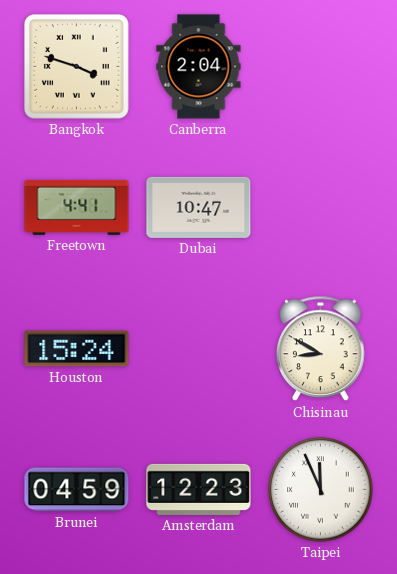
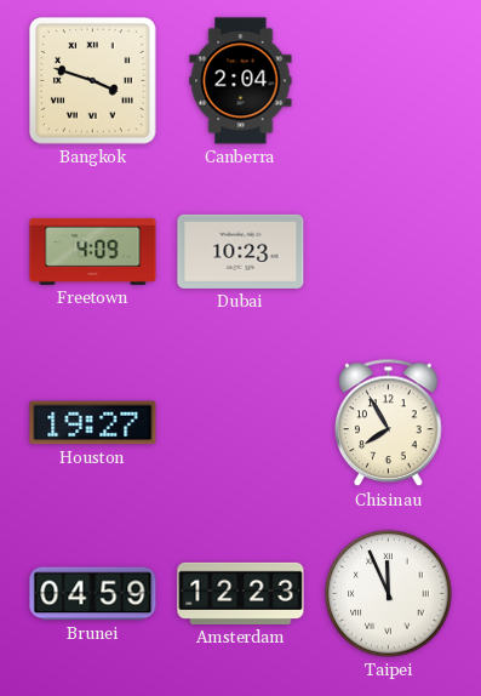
Freetown: 4:41 -> 4:09
Dubai: 10:47 -> 10:23
Houston: 15:24 -> 19:27
Chisinau: 8:50 -> 7:55
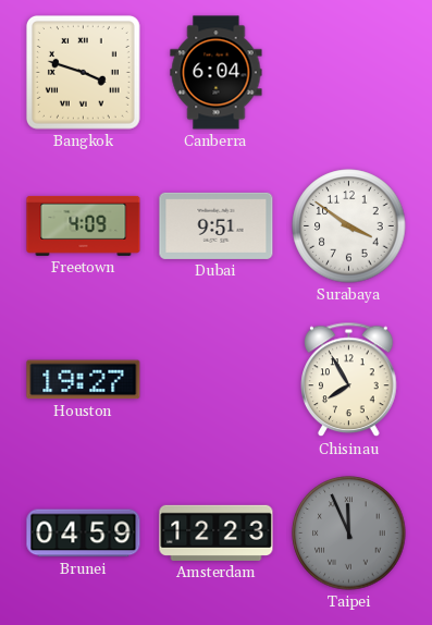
Canberra: 2:04 -> 6:04
Dubai: 10:23 -> 9:51
Surabaya: none -> 3:51
Taipei dial: white -> grey
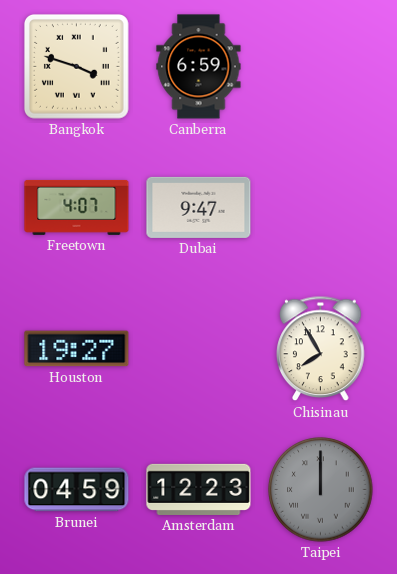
Canberra: 6:04 -> 6:59
Freetown: 4:09 -> 4:07
Dubai: 9:51 -> 9:47
Surabaya: 3:51 -> none
Taipei: 11:56 -> 12:00
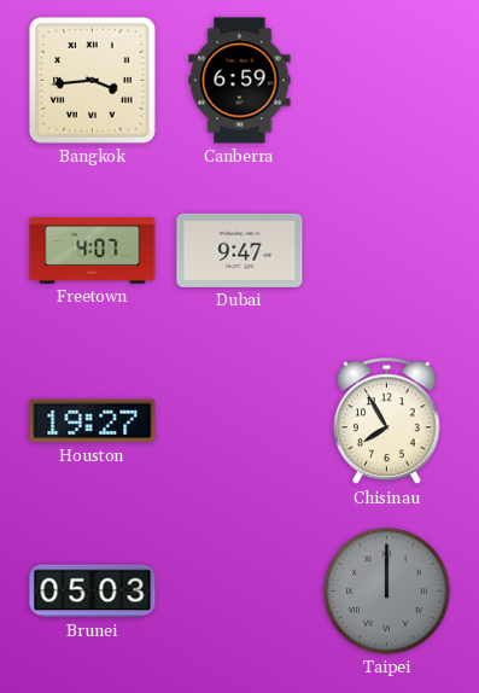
Bangkok: 3:48 -> 3:44
Brunei: 04:59 -> 05:03
Amsterdam: 12:23 -> none
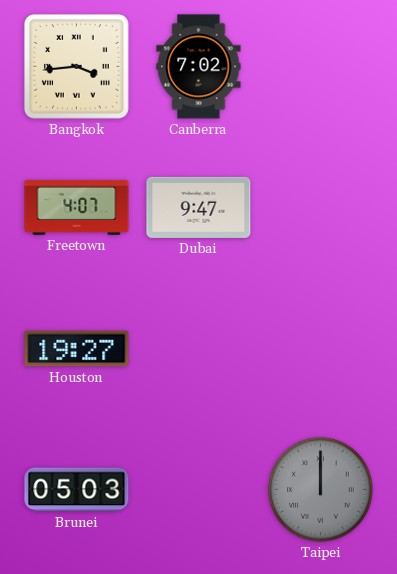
Canberra: 6:59 -> 7:02
Chisinau: 7:55 -> none
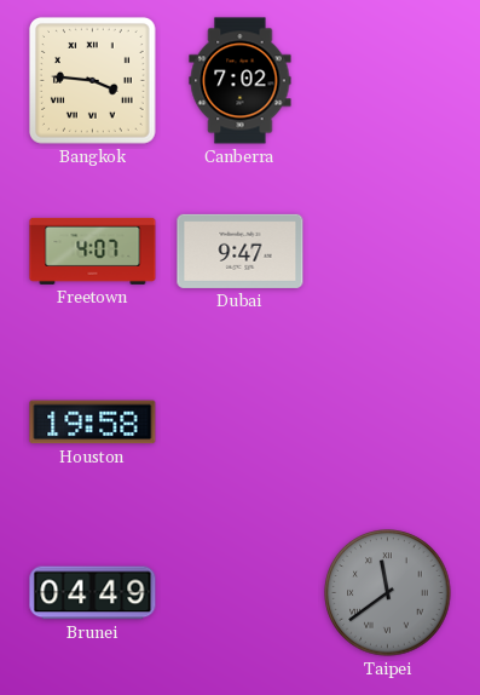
Bangkok: 3:44 -> 3:46
Houston: 19:27 -> 19:58
Brunei: 05:03 -> 04:49
Taipei: 12:00 -> 11:39
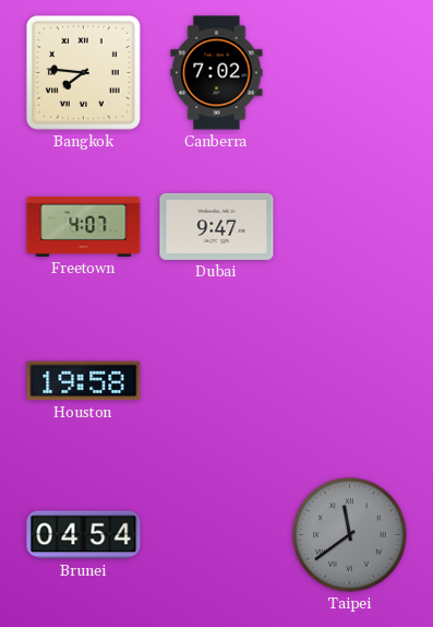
Bangkok: 3:46 -> 7:46
Brunei: 04:49 -> 04:54
